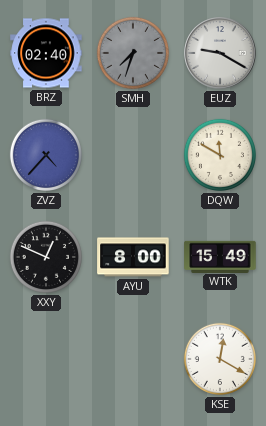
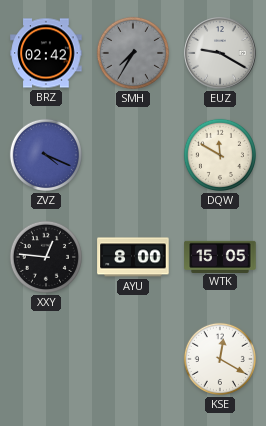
BRZ: 02:40 -> 02:42
SMH: 7:33 -> 7:35
ZVZ: 4:37 -> 4:19
XXY: 12:49 -> 12:46
WTK: 15:49 -> 15:05
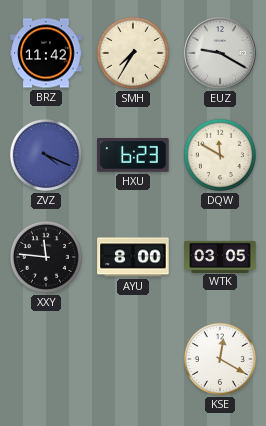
BRZ: 02:42 -> 11:42
SMH dial: grey -> cream
HXU: none -> 6:23
XXY: 12:46 -> 11:46
WTK: 15:05 -> 03:05
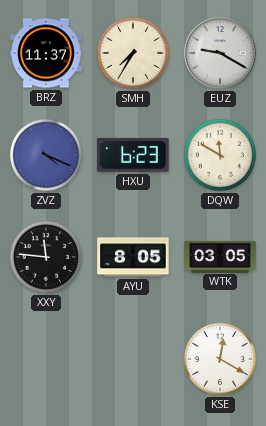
BRZ: 11:42 -> 11:37
AYU: 8:00 -> 8:05
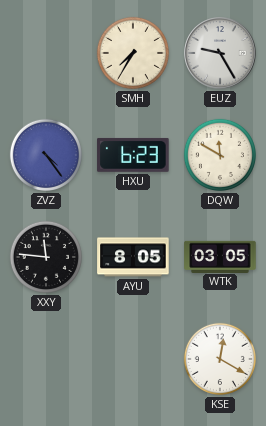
BRZ: 11:37 -> none
EUZ: 9:20 -> 9:25
ZVZ: 4:19 -> 4:24
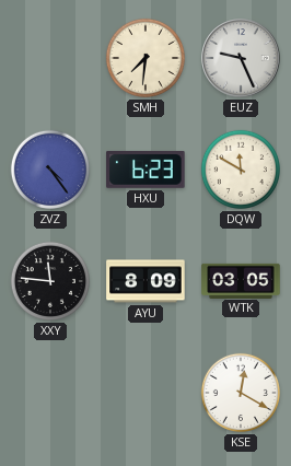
SMH: 7:35 -> 7:31
EUZ: 9:25 -> 9:26
AYU: 8:05 -> 8:09
